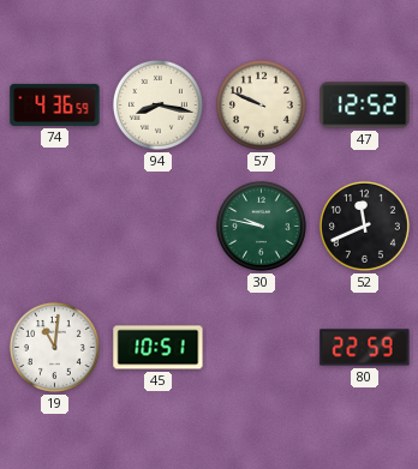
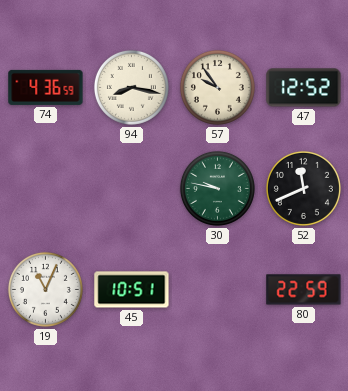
57: 9:49 -> 9:54
19: 11:01 -> 11:04
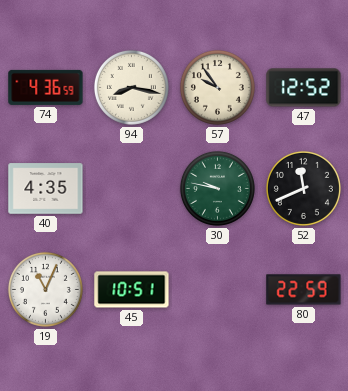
40: none -> 4:35
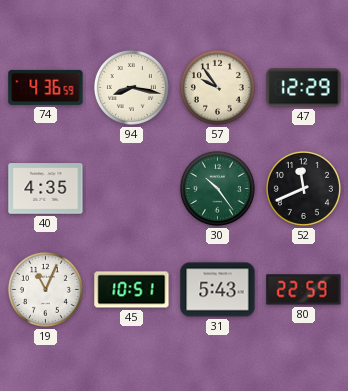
47: 12:52 -> 12:29
30: 9:47 -> 10:24
31: none -> 5:43
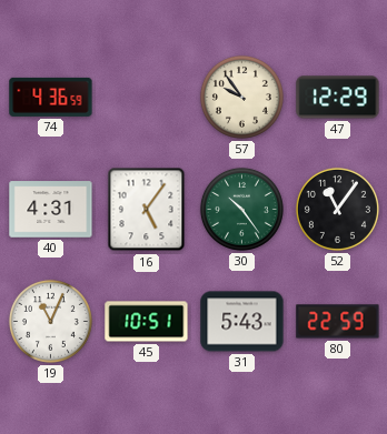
94: 8:17 -> none
40: 4:35 -> 4:31
16: none -> 5:06
52: 11:41 -> 11:06
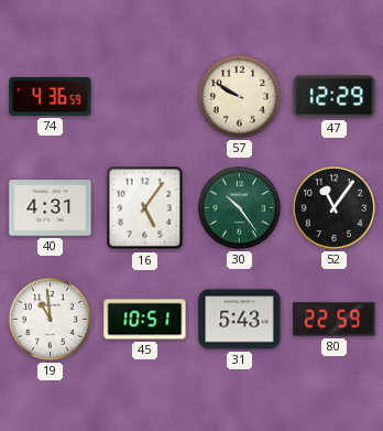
57: 9:54 -> 9:50
19: 11:04 -> 10:59
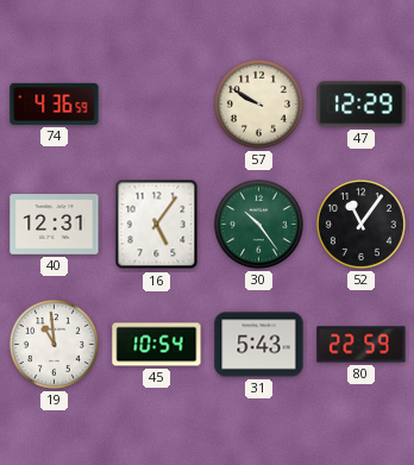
40: 4:31 -> 12:31
45: 10:51 -> 10:54
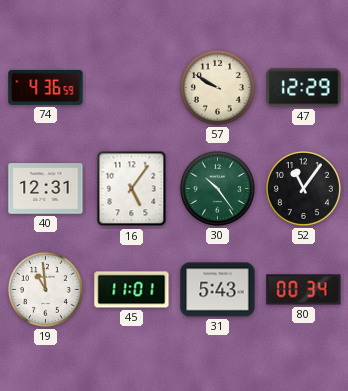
45: 10:54 -> 11:01
80: 22:59 -> 00:34
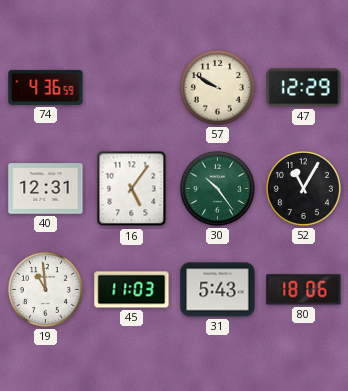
52: 11:06 -> 11:05
45: 11:01 -> 11:03
80: 00:34 -> 18:06
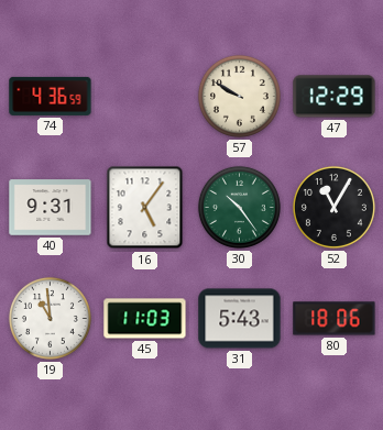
40: 12:31 -> 9:31
